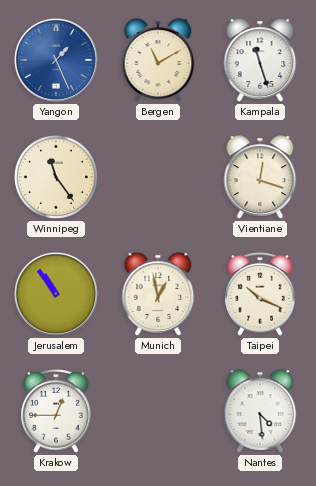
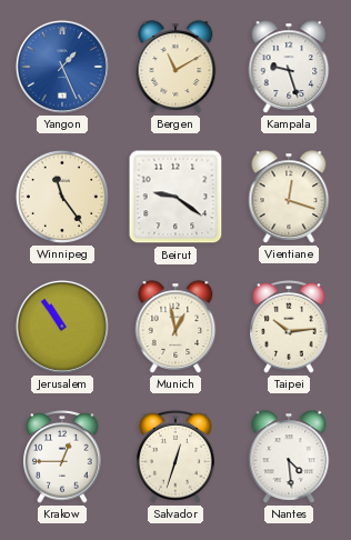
Kampala: 11:27 -> 9:27
Beirut: none -> 9:21
Taipei: 10:19 -> 10:14
Salvador: none -> 12:33
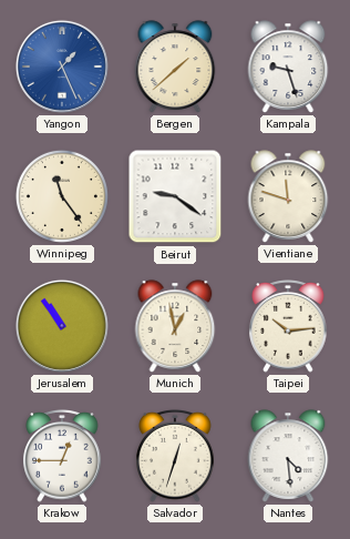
Bergen: 11:10 -> 1:38
Vientiane: 12:18 -> 11:48
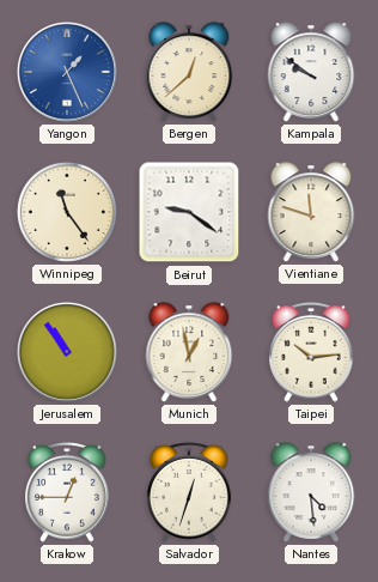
Bergen: 1:38 -> 12:38
Kampala: 9:27 -> 9:51
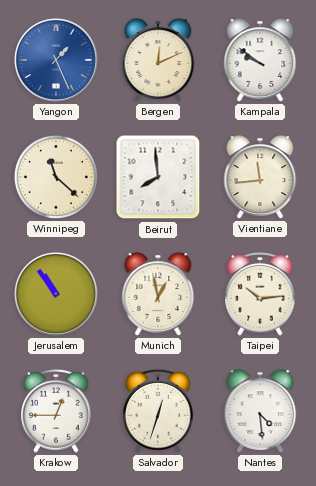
Bergen: 12:38 -> 12:11
Winnipeg: 11:24 -> 11:22
Beirut: 9:21 -> 7:59
Vientiane: 11:48 -> 11:44
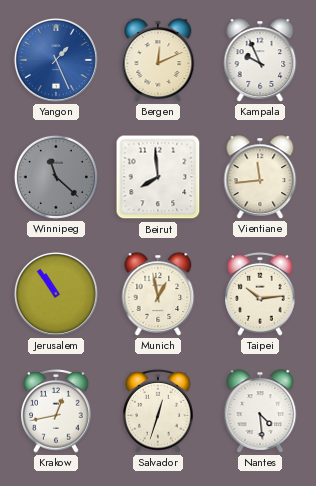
Kampala: 9:51 -> 9:56
Winnipeg dial: cream -> grey
Krakow: 12:45 -> 12:43
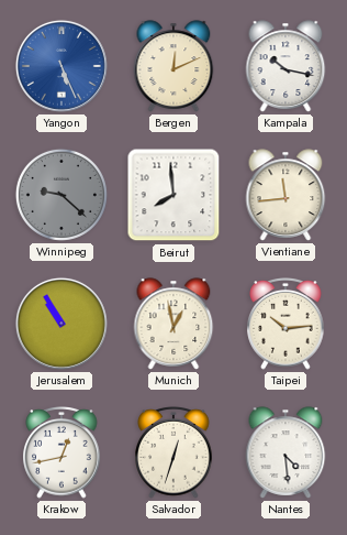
Yangon: 1:26 -> 5:26
Kampala: 9:56 -> 10:17
Winnipeg: 11:22 -> 9:22
Jerusalem: 10:54 -> 10:55
